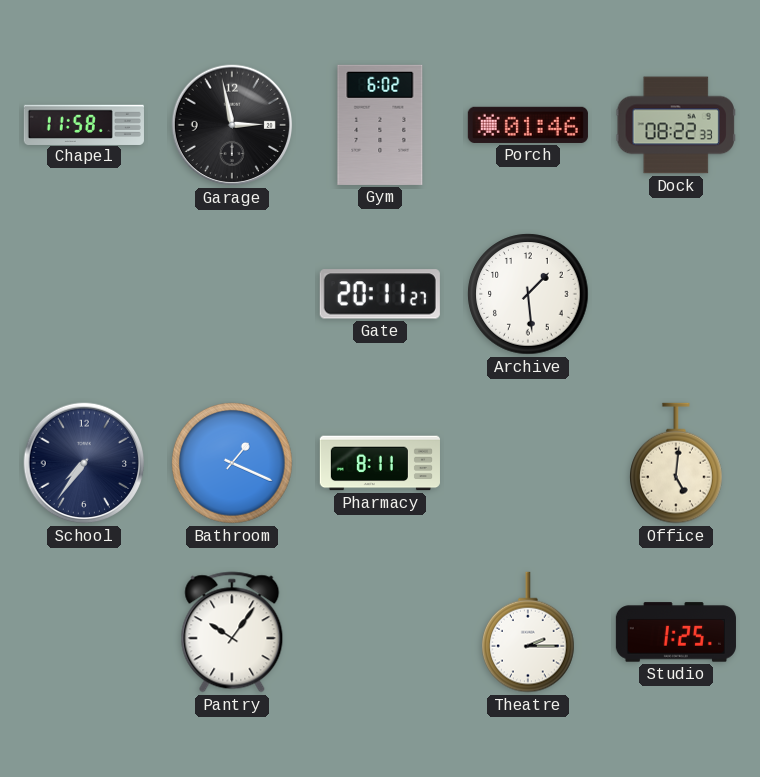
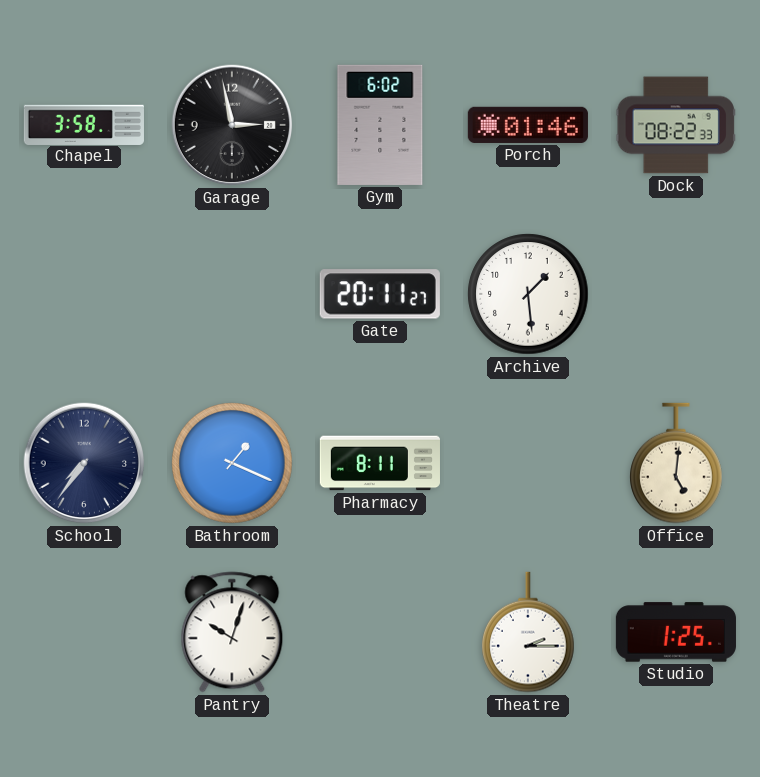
Chapel: 11:58 -> 3:58
Pantry: 10:06 -> 10:03
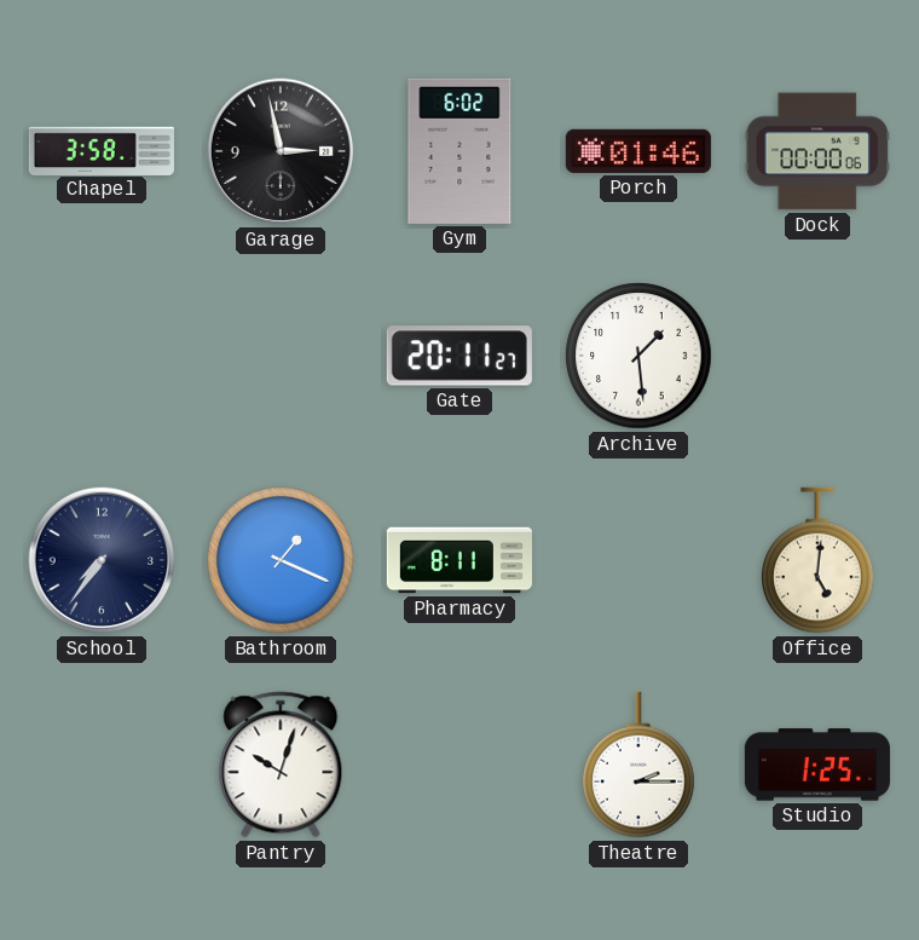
Dock: 08:22 -> 00:00
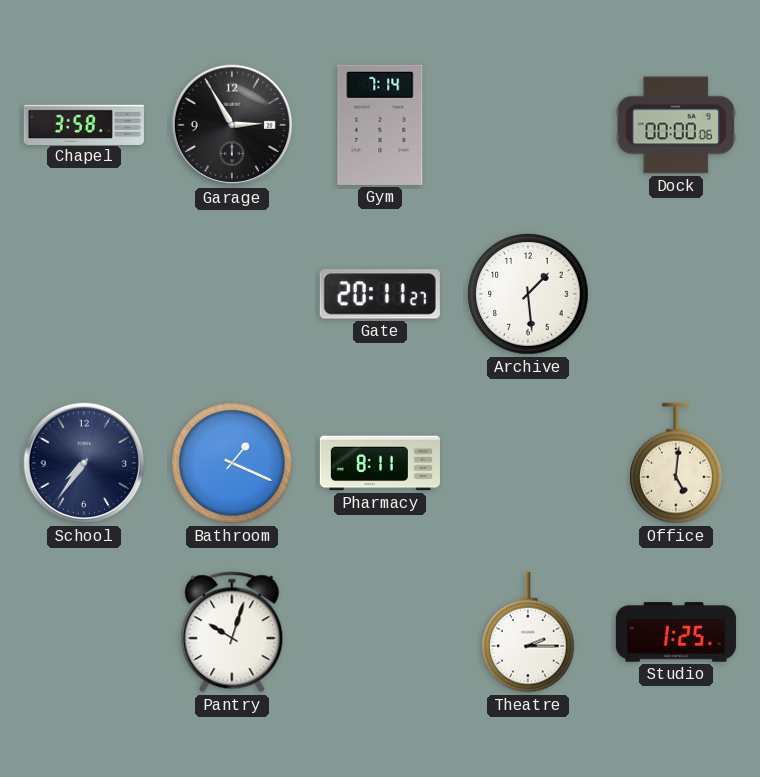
Garage: 2:58 -> 2:55
Gym: 6:02 -> 7:14
Porch: 01:46 -> none
